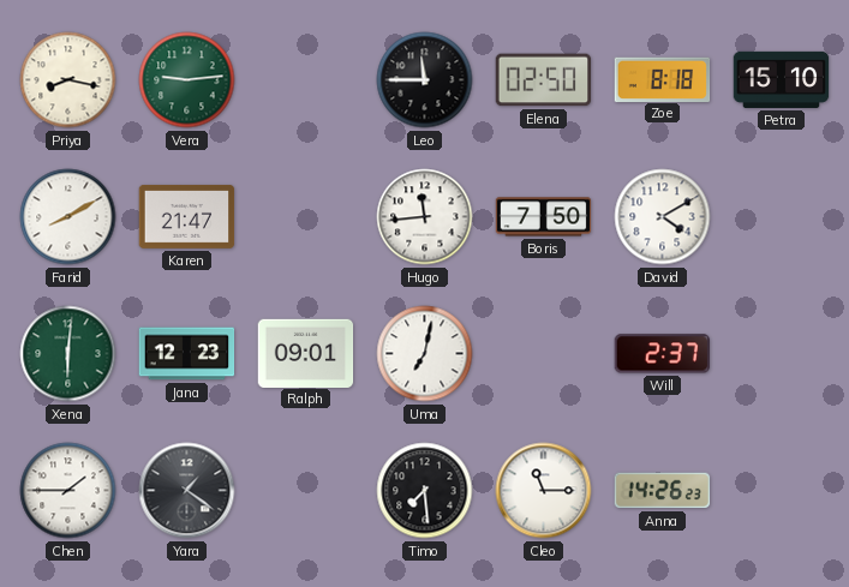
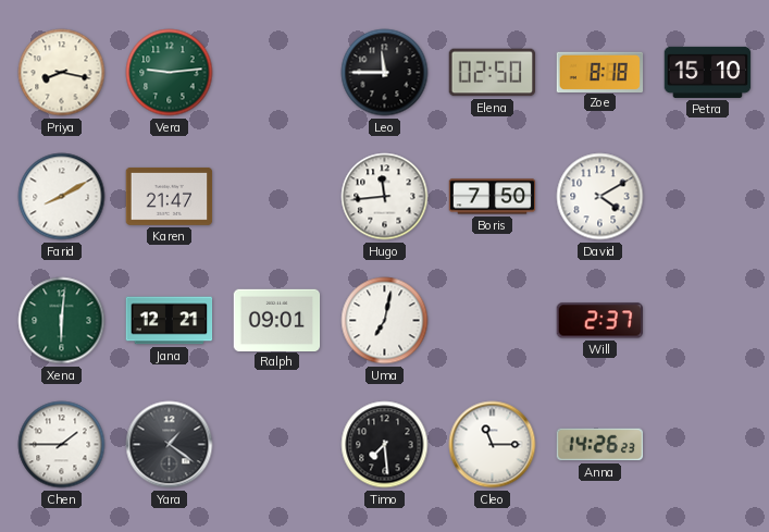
Jana: 12:23 -> 12:21
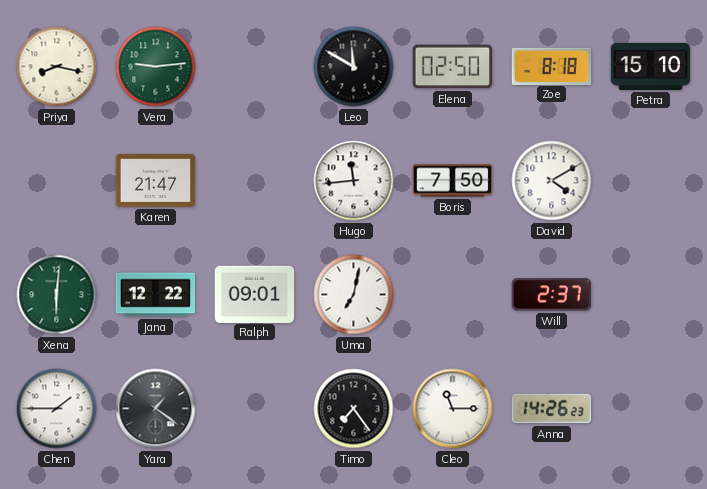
Leo: 11:45 -> 11:50
Farid: 8:10 -> none
Jana: 12:21 -> 12:22
Timo: 7:29 -> 7:24
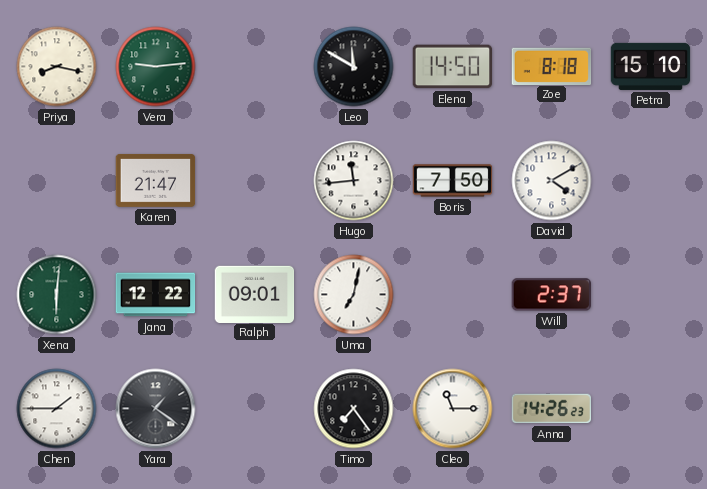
Elena: 02:50 -> 14:50
